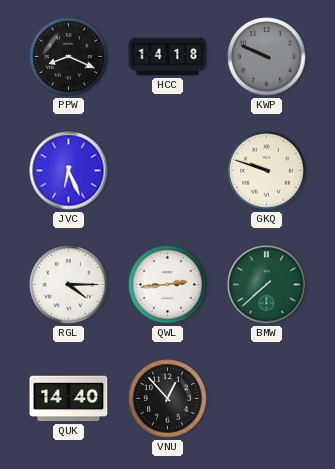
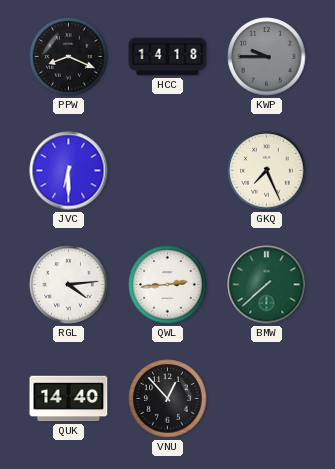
KWP: 9:49 -> 9:45
JVC: 6:26 -> 6:30
GKQ: 9:48 -> 7:26
RGL: 4:15 -> 4:14
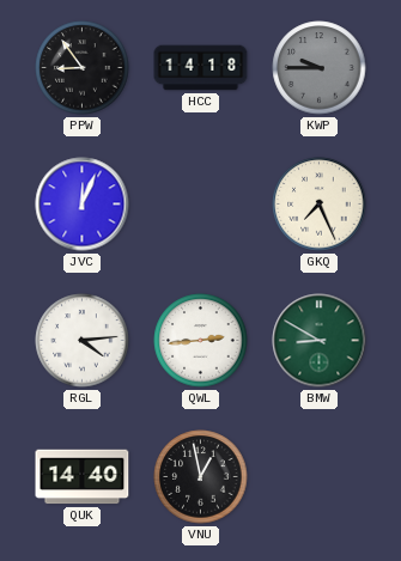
PPW: 8:19 -> 8:54
JVC: 6:30 -> 12:04
BMW: 7:38 -> 8:50
VNU: 12:53 -> 12:58
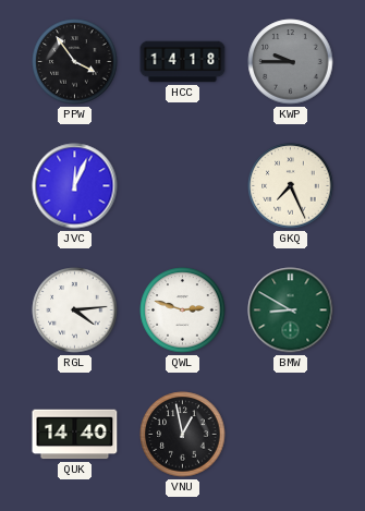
PPW: 8:54 -> 3:54
QWL: 2:44 -> 2:48
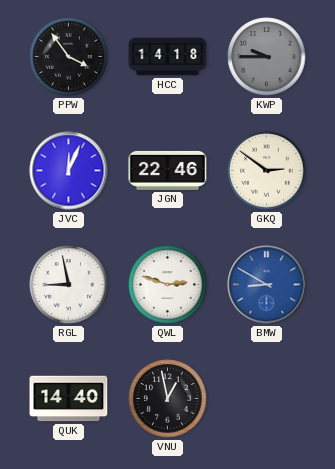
JGN: none -> 22:46
GKQ: 7:26 -> 2:51
RGL: 4:14 -> 8:58
BMW dial: green -> blue
